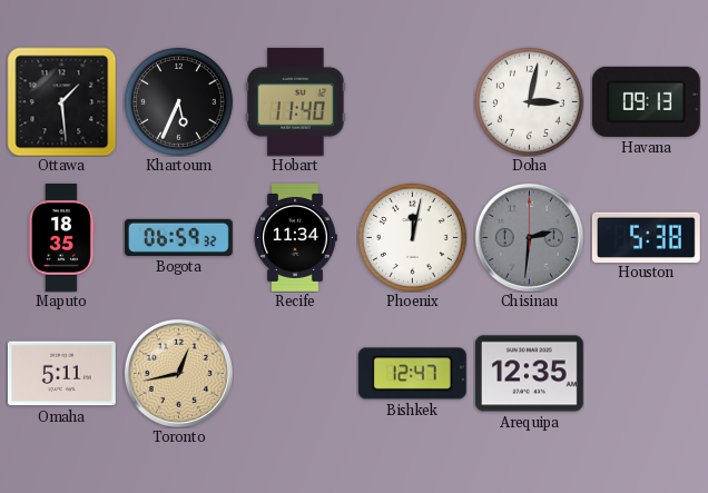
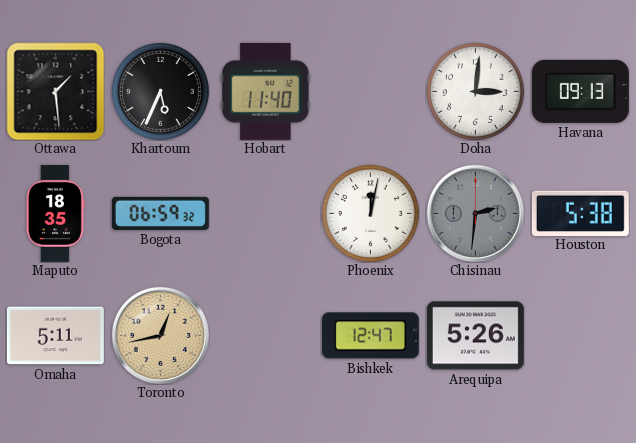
Doha: 3:02 -> 3:01
Recife: 11:34 -> none
Arequipa: 12:35 -> 5:26
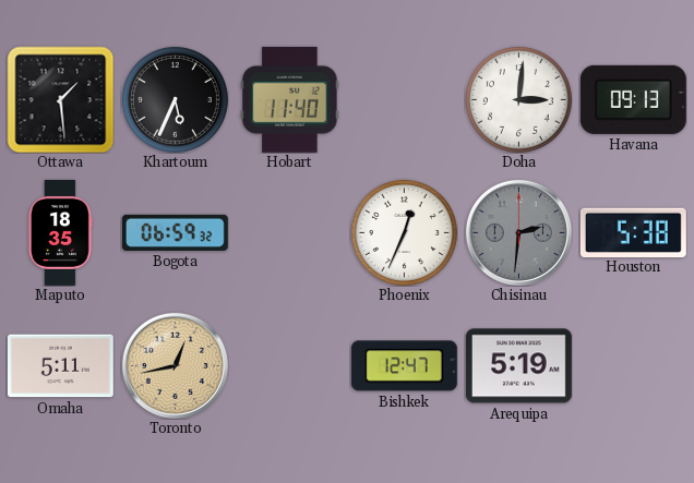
Phoenix: 12:02 -> 12:34
Arequipa: 5:26 -> 5:19
